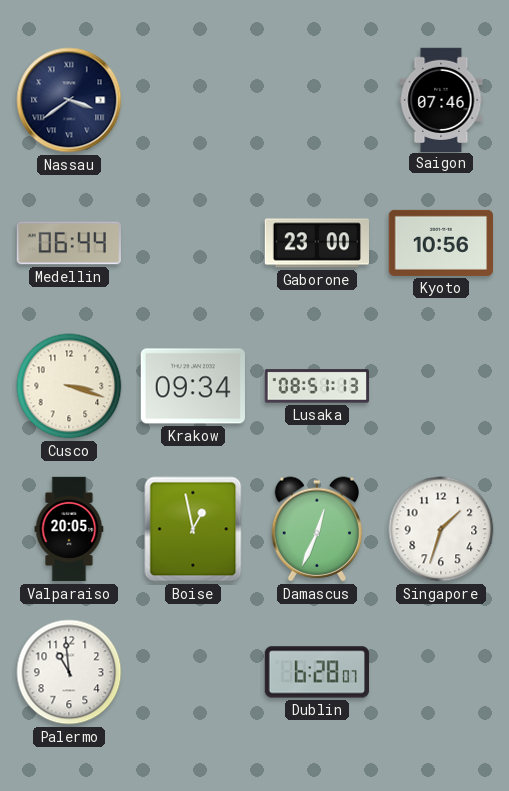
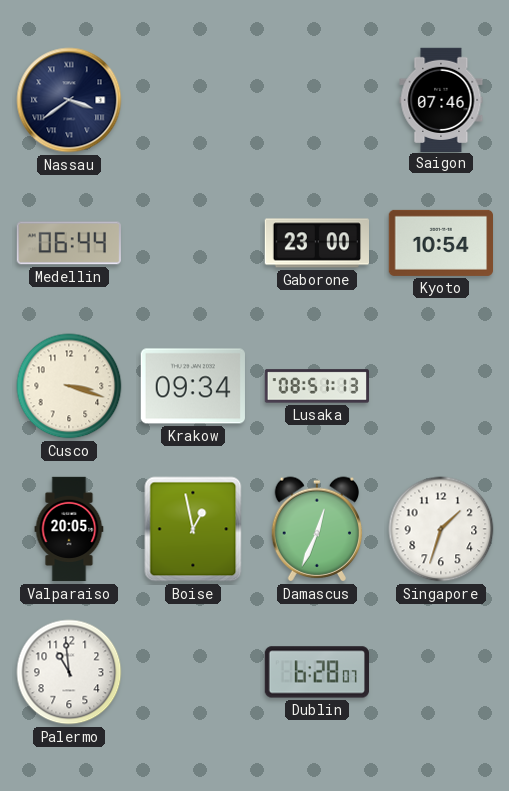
Kyoto: 10:56 -> 10:54
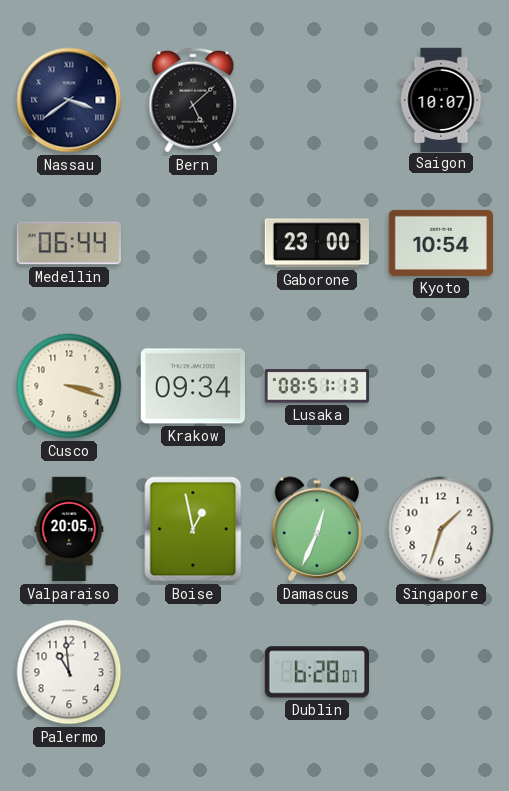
Bern: none -> 5:08
Saigon: 07:46 -> 10:07
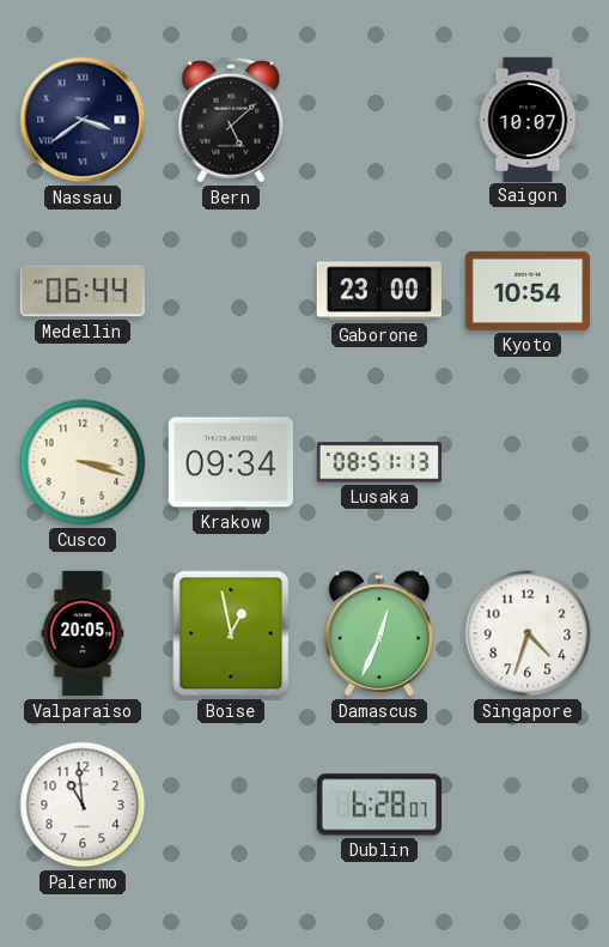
Singapore: 1:33 -> 4:33
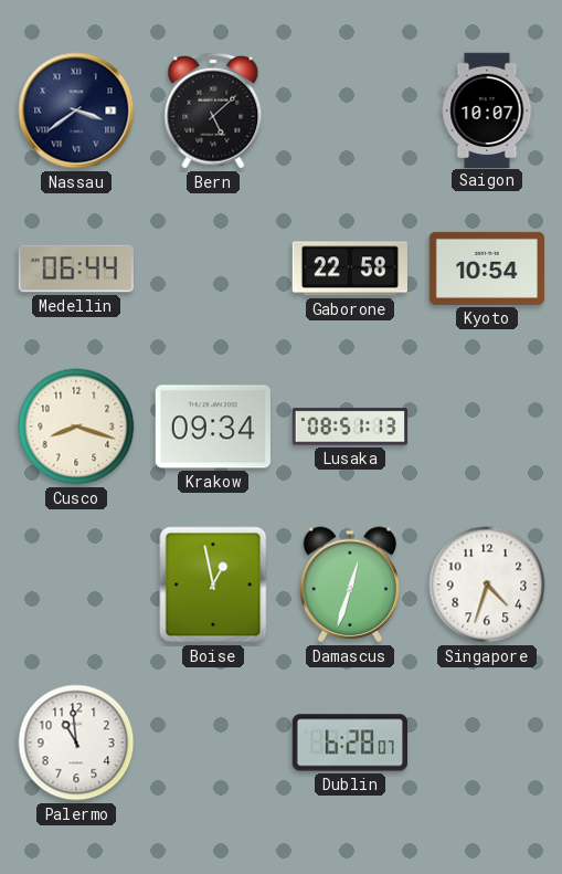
Gaborone: 23:00 -> 22:58
Cusco: 3:18 -> 8:18
Valparaiso: 20:05 -> none
Damascus: 12:34 -> 12:33
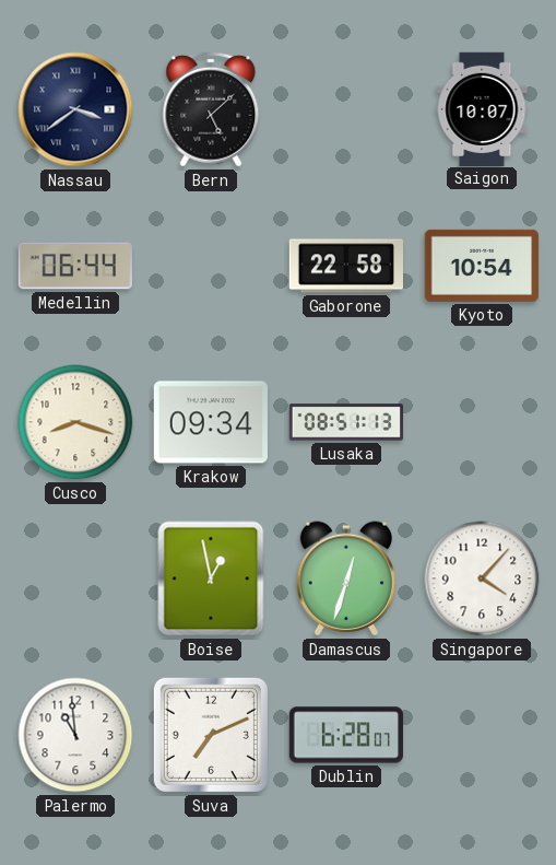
Singapore: 4:33 -> 4:07
Suva: none -> 7:11
